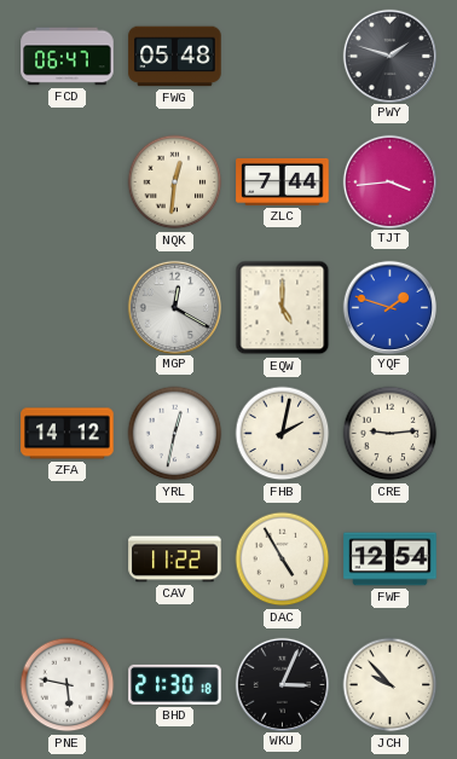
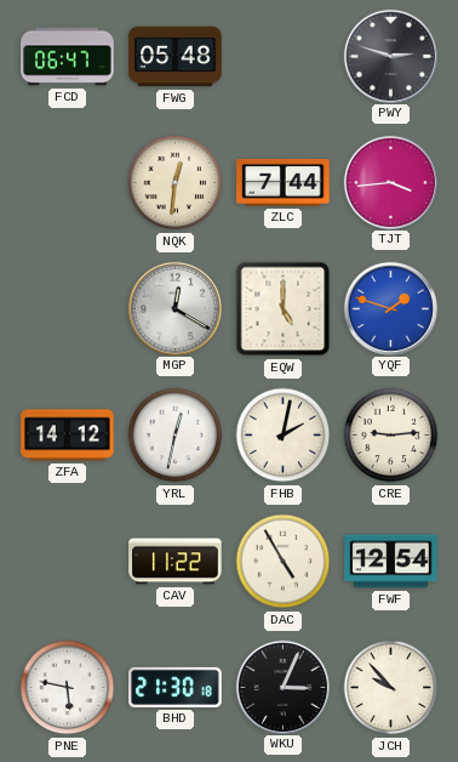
PWY: 1:48 -> 2:48
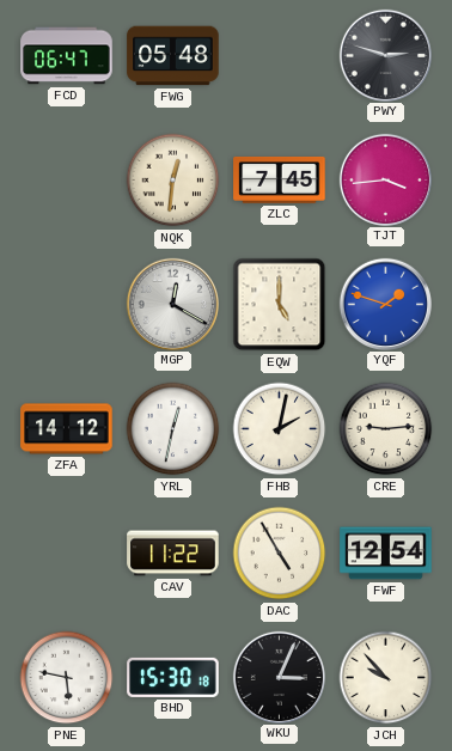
ZLC: 7:44 -> 7:45
BHD: 21:30 -> 15:30
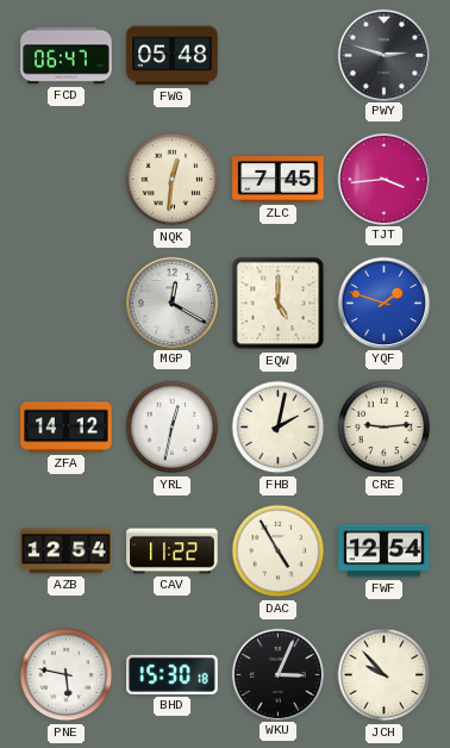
AZB: none -> 12:54
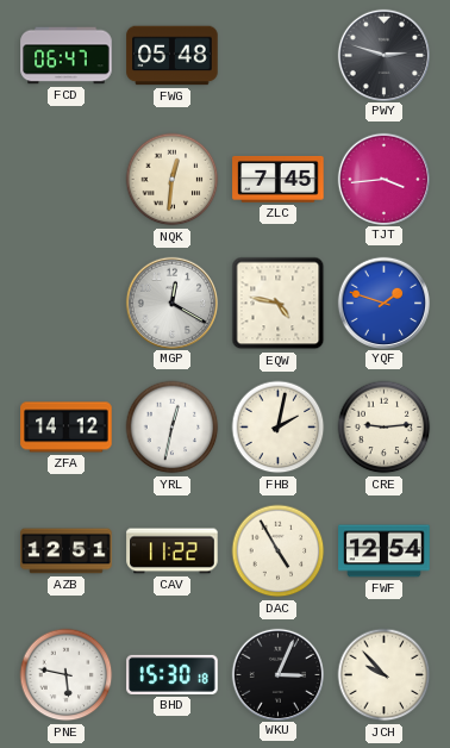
EQW: 5:00 -> 4:47
AZB: 12:54 -> 12:51
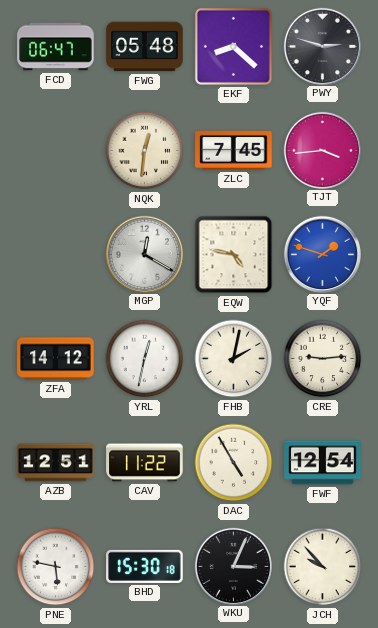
EKF: none -> 8:22
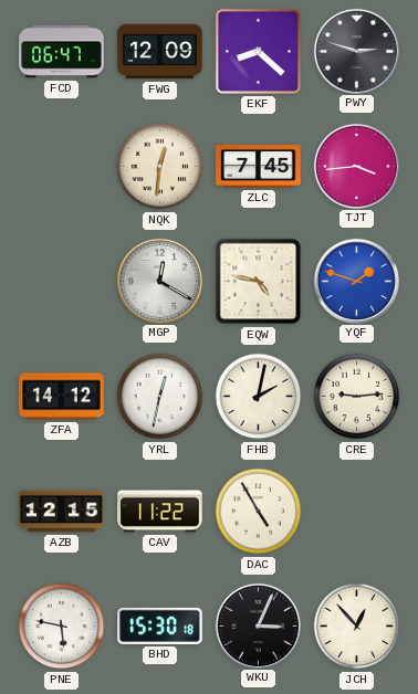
FWG: 05:48 -> 12:09
AZB: 12:51 -> 12:15
FWF: 12:54 -> none
JCH: 9:53 -> 12:53
